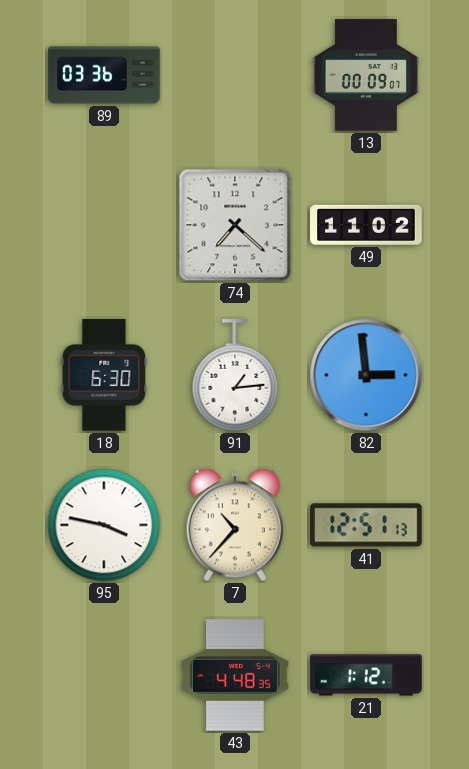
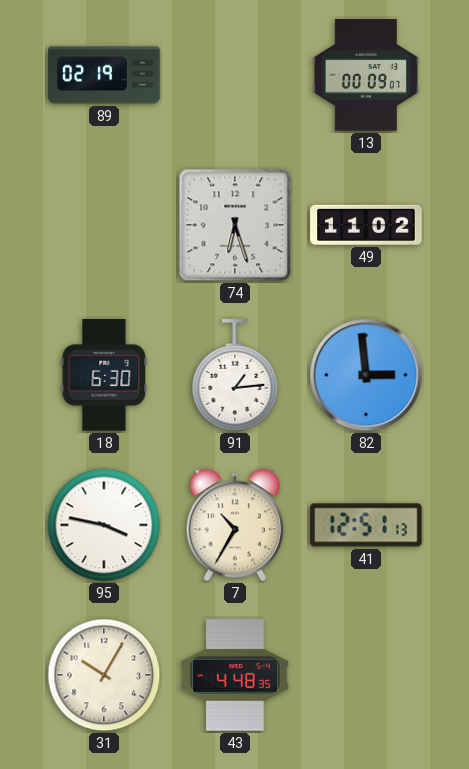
89: 03:36 -> 02:19
74: 7:22 -> 6:27
7: 10:37 -> 10:35
31: none -> 10:05
21: 1:12 -> none
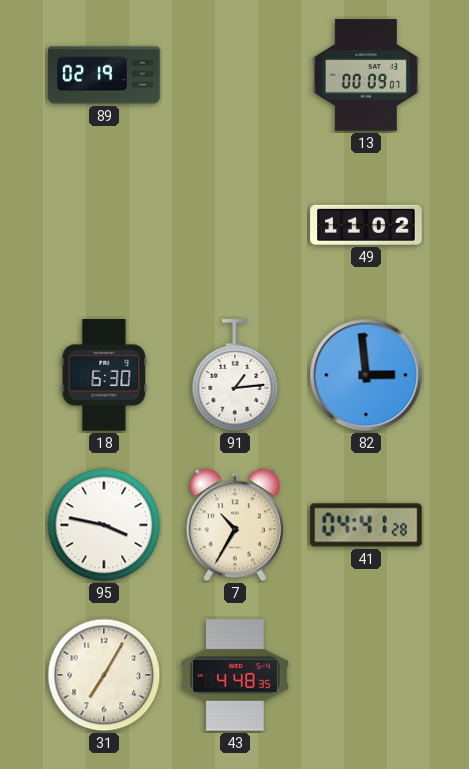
74: 6:27 -> none
41: 12:51 -> 04:41
31: 10:05 -> 7:05
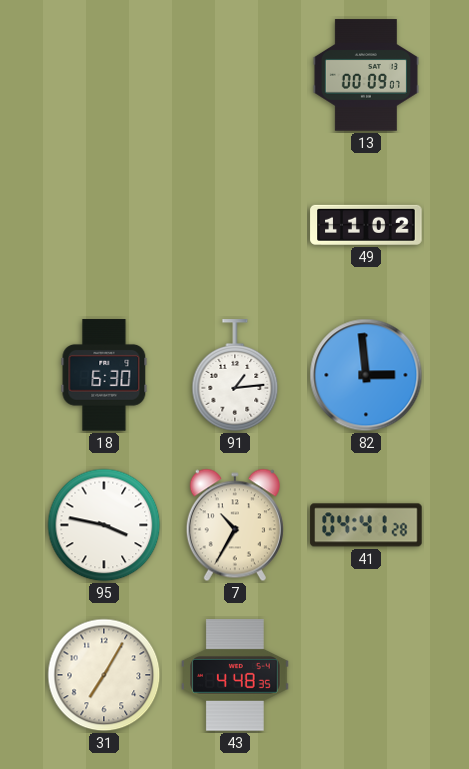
89: 02:19 -> none
